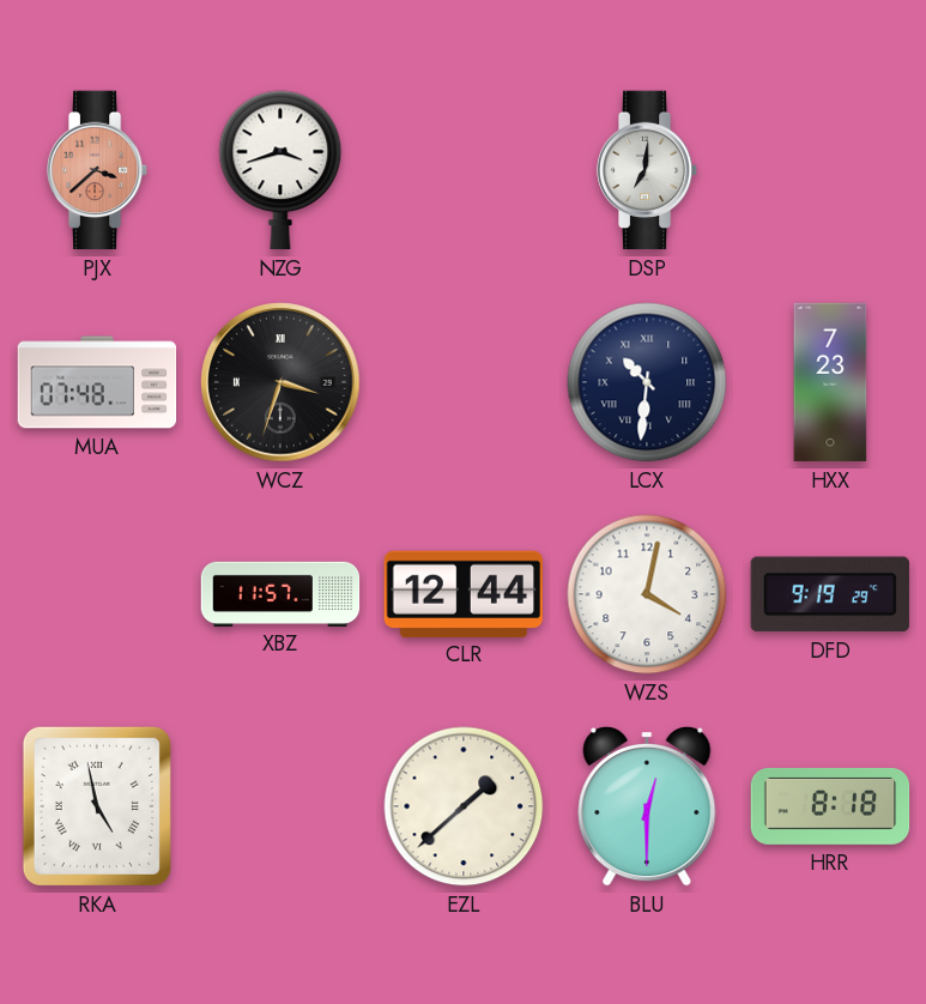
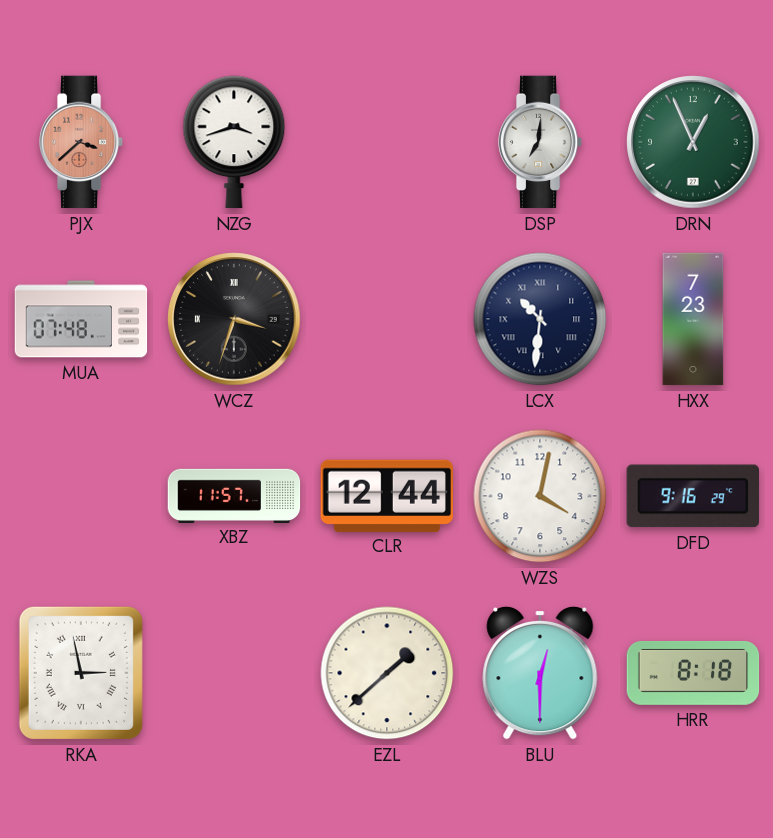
DRN: none -> 12:56
DFD: 9:19 -> 9:16
RKA: 4:58 -> 2:58
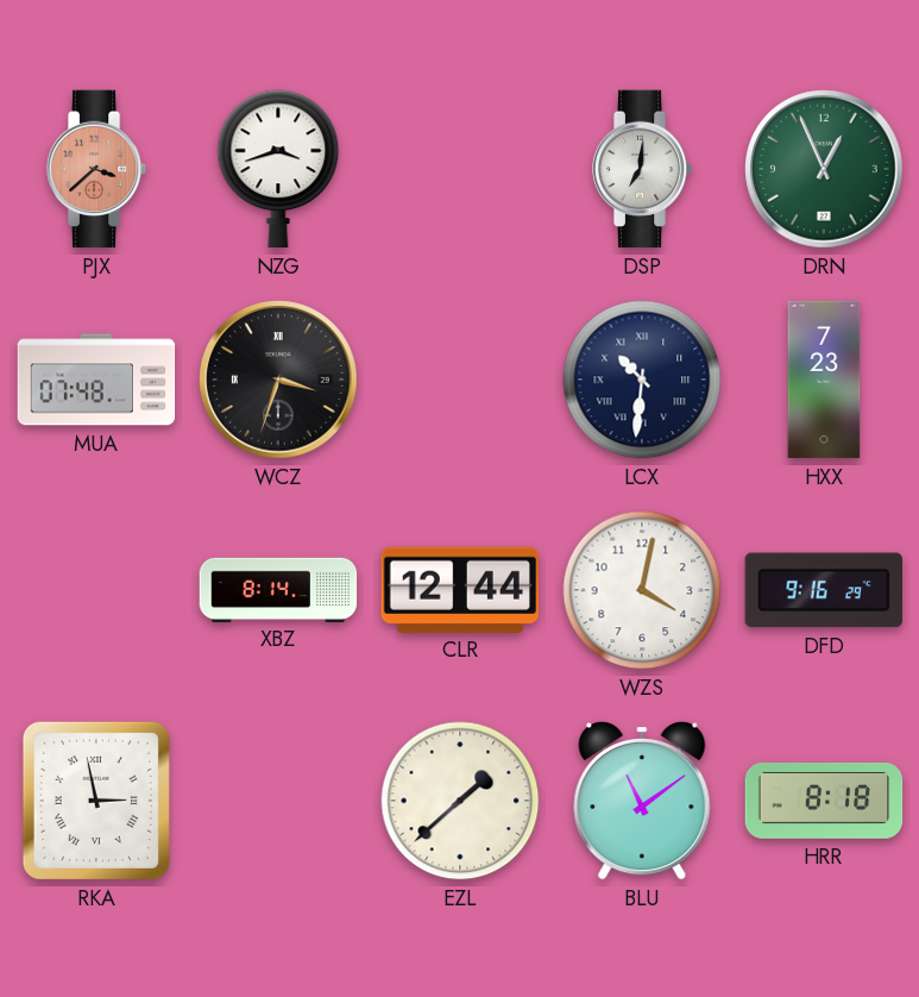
XBZ: 11:57 -> 8:14
BLU: 12:30 -> 11:09
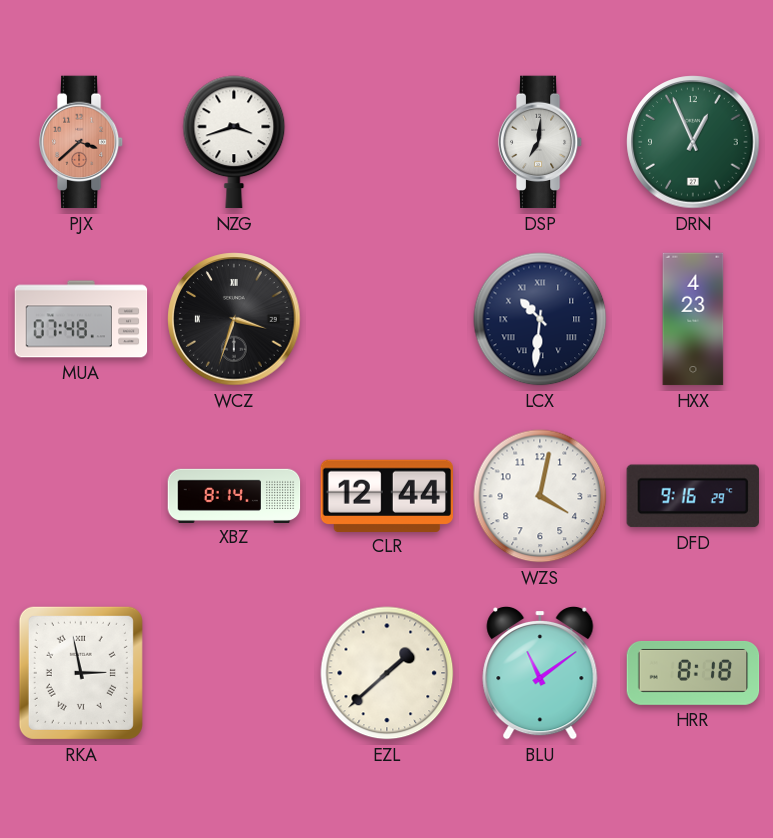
HXX: 7:23 -> 4:23
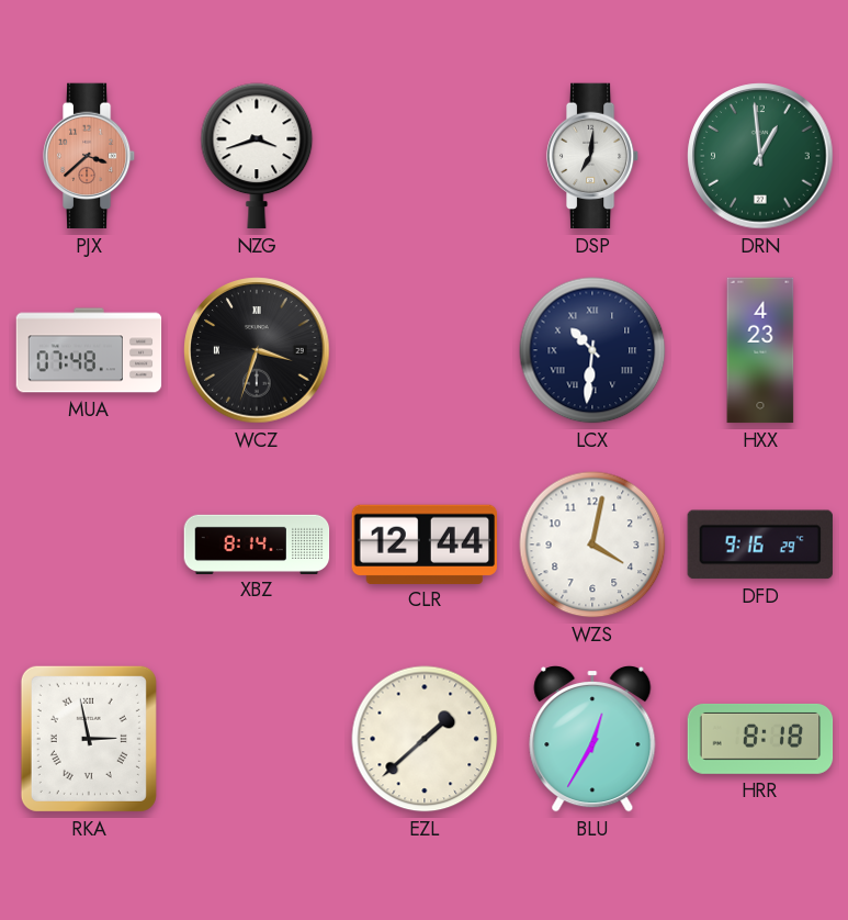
DRN: 12:56 -> 12:59
BLU: 11:09 -> 12:35
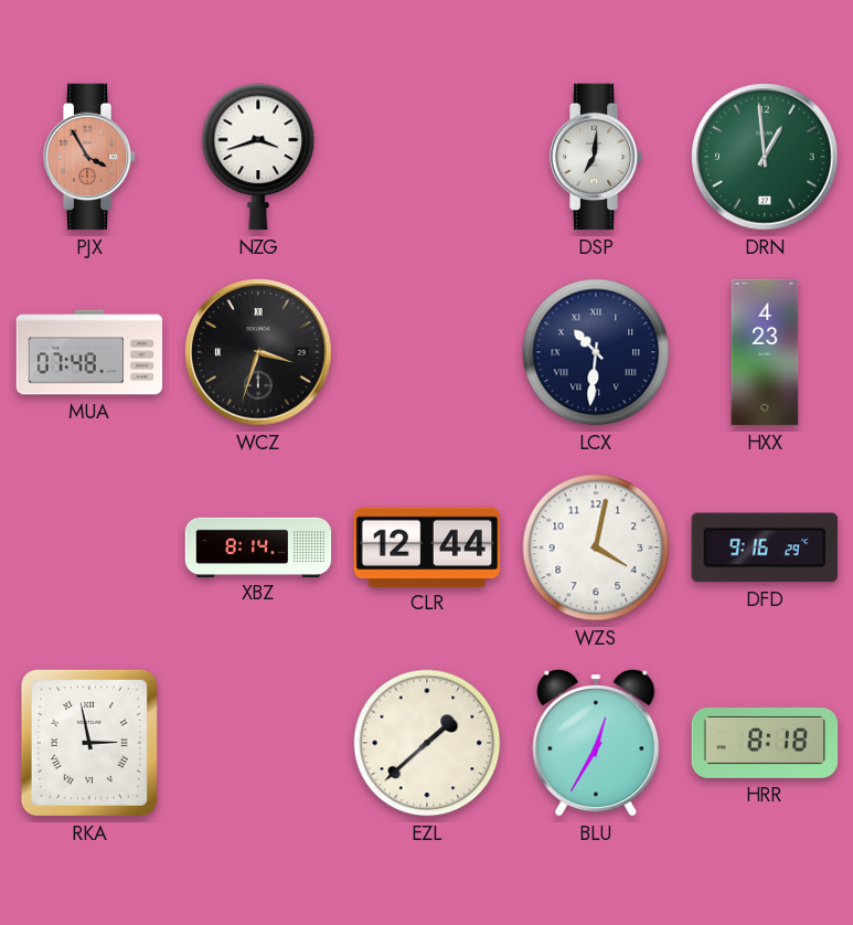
PJX: 3:38 -> 3:55
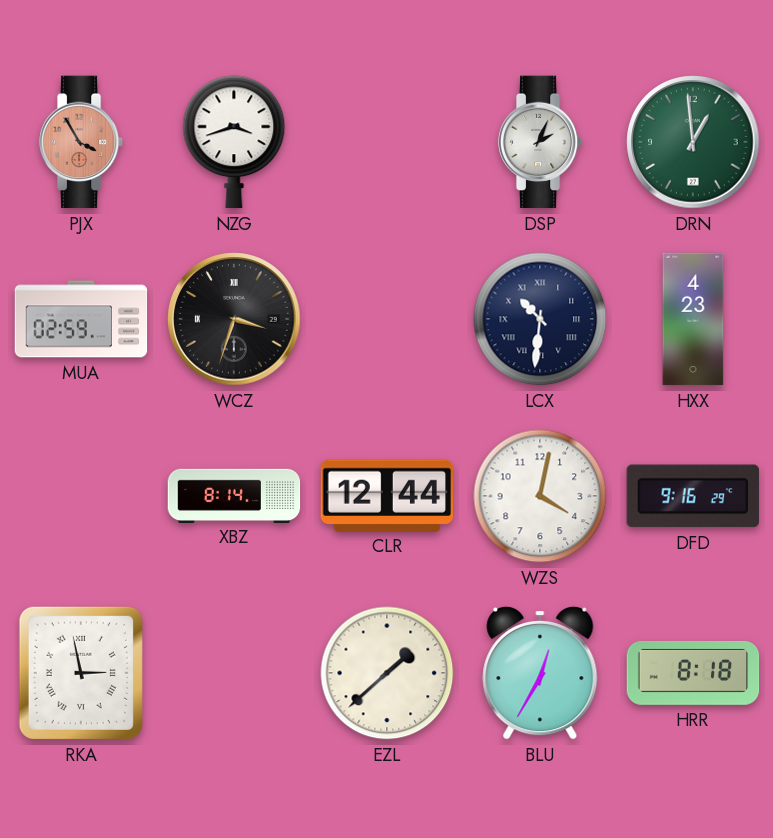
DSP: 7:01 -> 2:04
MUA: 07:48 -> 02:59
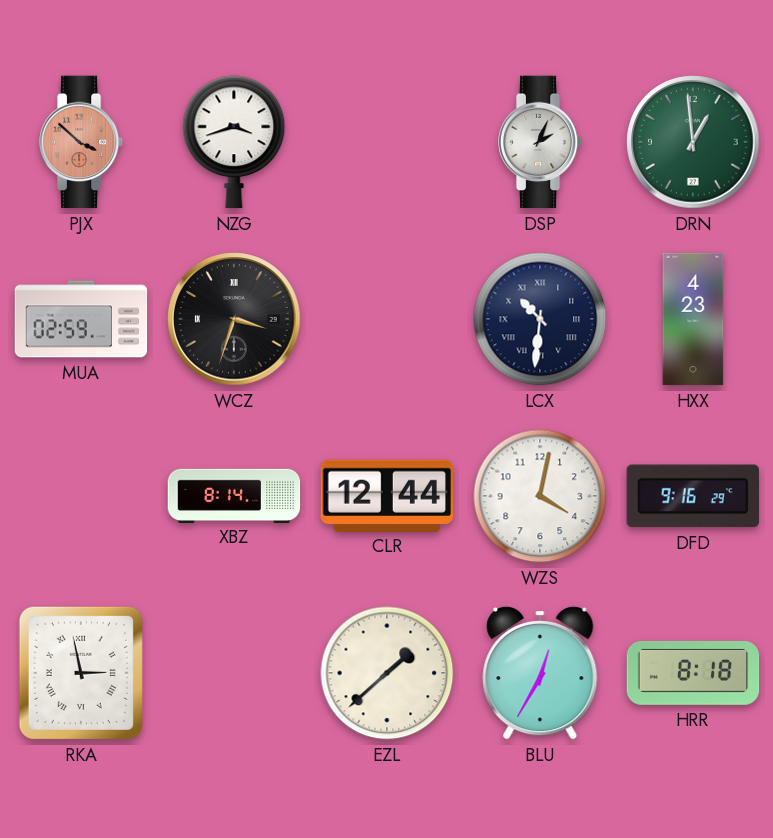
PJX: 3:55 -> 3:52
